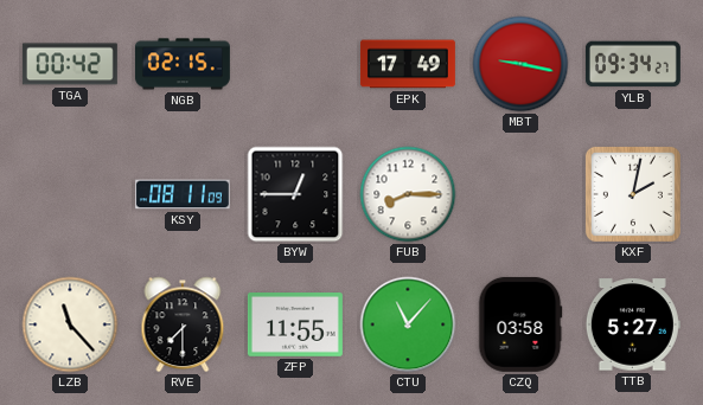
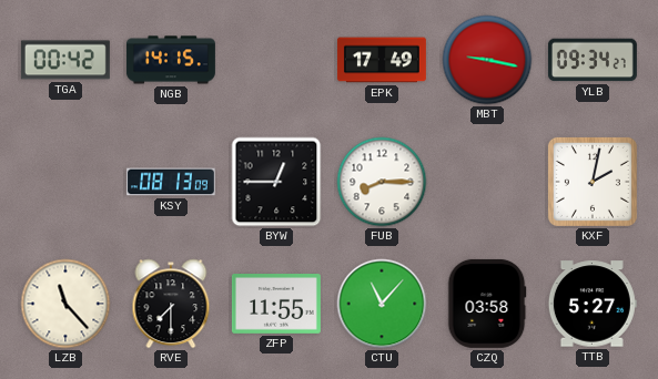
NGB: 02:15 -> 14:15
KSY: 08:11 -> 08:13
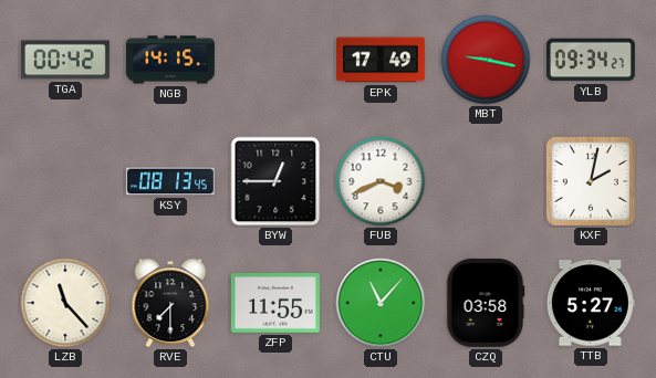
KSY: 08:13:09 -> 08:13:45
FUB: 8:15 -> 3:41
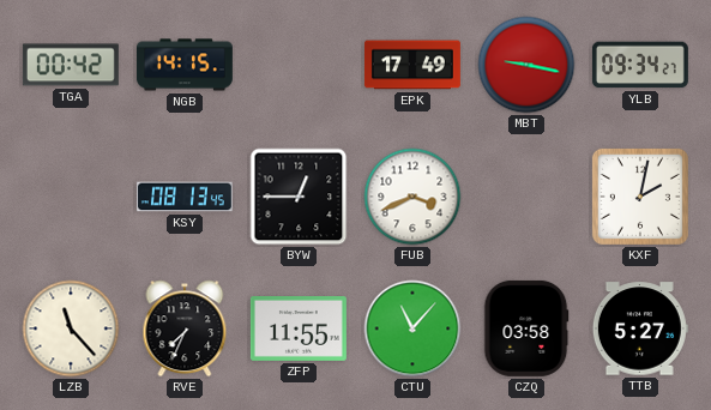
RVE: 7:30 -> 7:34
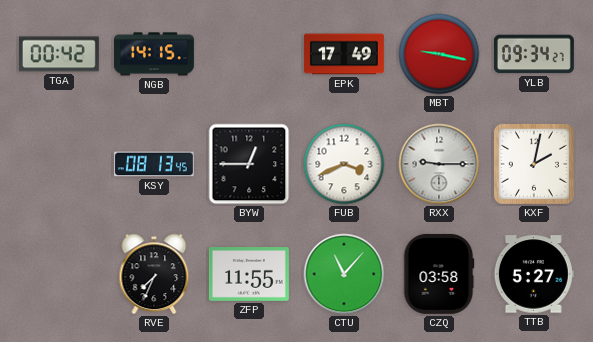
RXX: none -> 9:15
LZB: 11:23 -> none
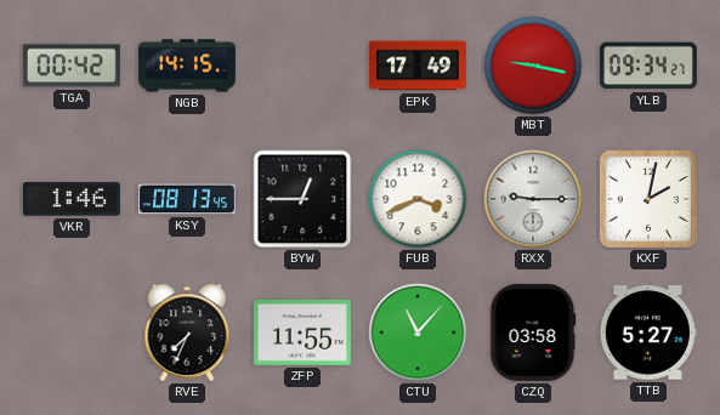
VKR: none -> 1:46
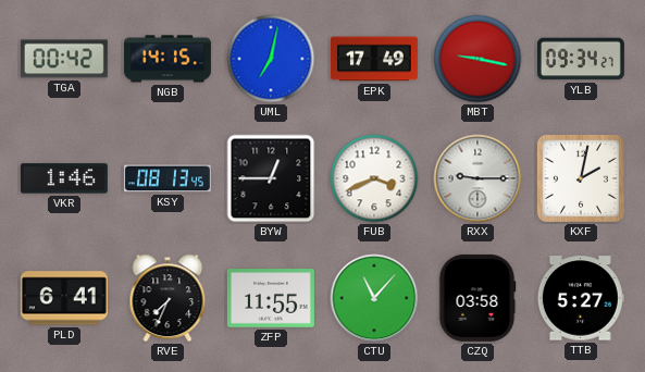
UML: none -> 7:02
PLD: none -> 6:41
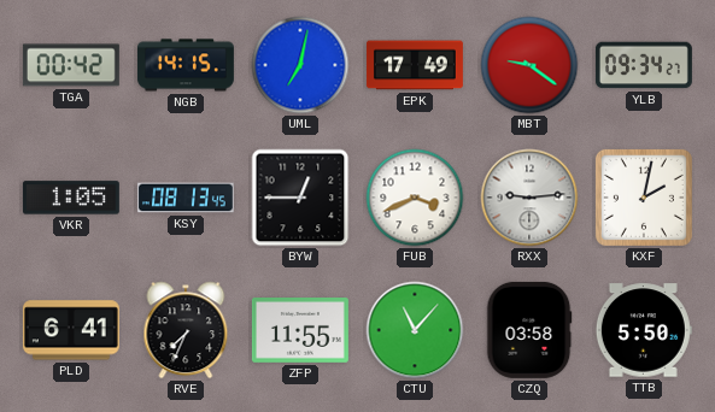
MBT: 9:17 -> 9:21
VKR: 1:46 -> 1:05
RXX: 9:15 -> 9:14
TTB: 5:27 -> 5:50
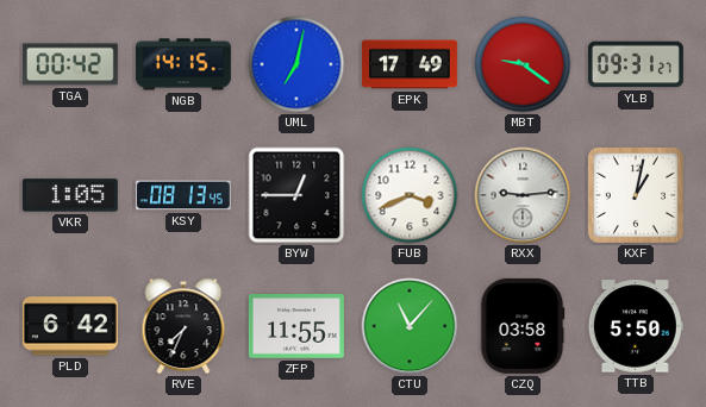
YLB: 09:34 -> 09:31
KXF: 2:02 -> 1:02
PLD: 6:41 -> 6:42
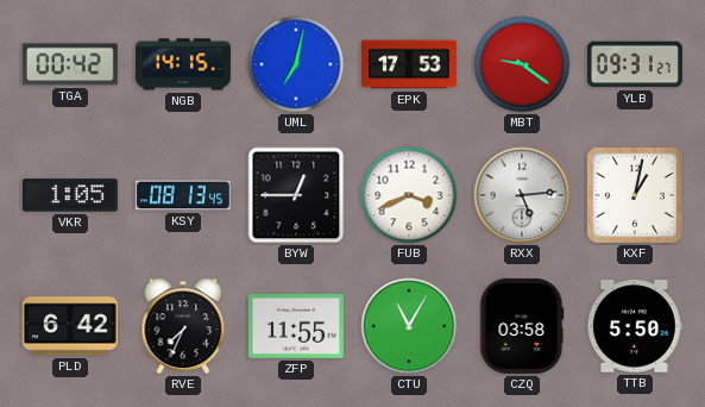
EPK: 17:49 -> 17:53
RXX: 9:14 -> 5:14
CTU: 11:07 -> 11:05
